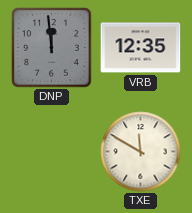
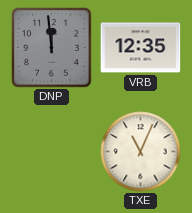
TXE: 11:50 -> 11:04
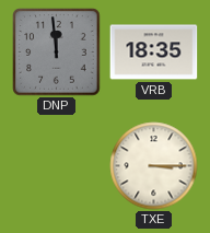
VRB: 12:35 -> 18:35
TXE: 11:04 -> 3:15
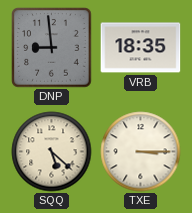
DNP: 11:59 -> 8:59
SQQ: none -> 5:22
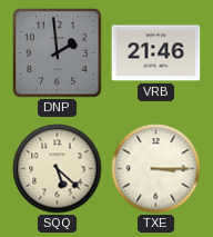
DNP: 8:59 -> 1:59
VRB: 18:35 -> 21:46
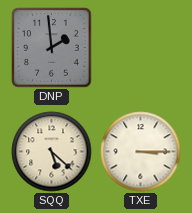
VRB: 21:46 -> none
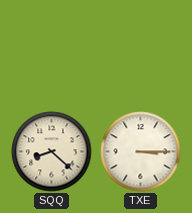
DNP: 1:59 -> none
SQQ: 5:22 -> 8:22
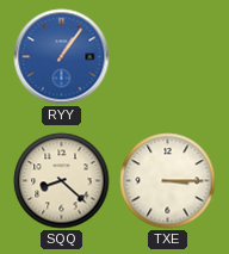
RYY: none -> 1:06
